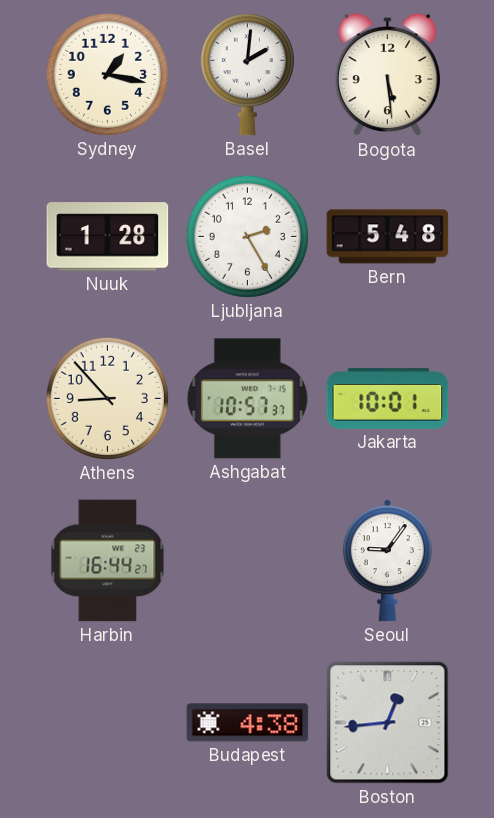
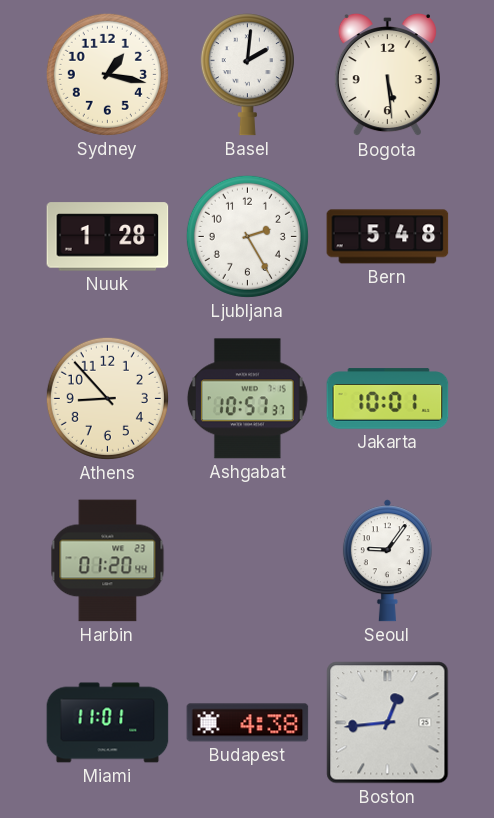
Harbin: 16:44 -> 01:20
Miami: none -> 11:01
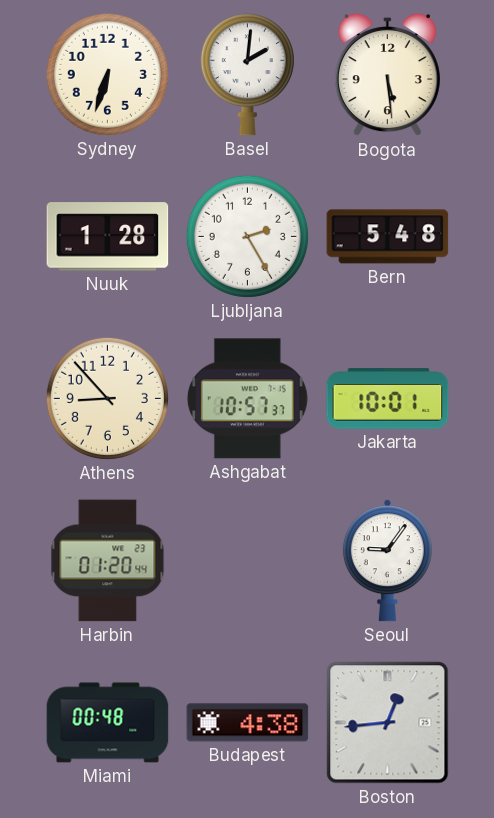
Sydney: 1:17 -> 6:33
Miami: 11:01 -> 00:48
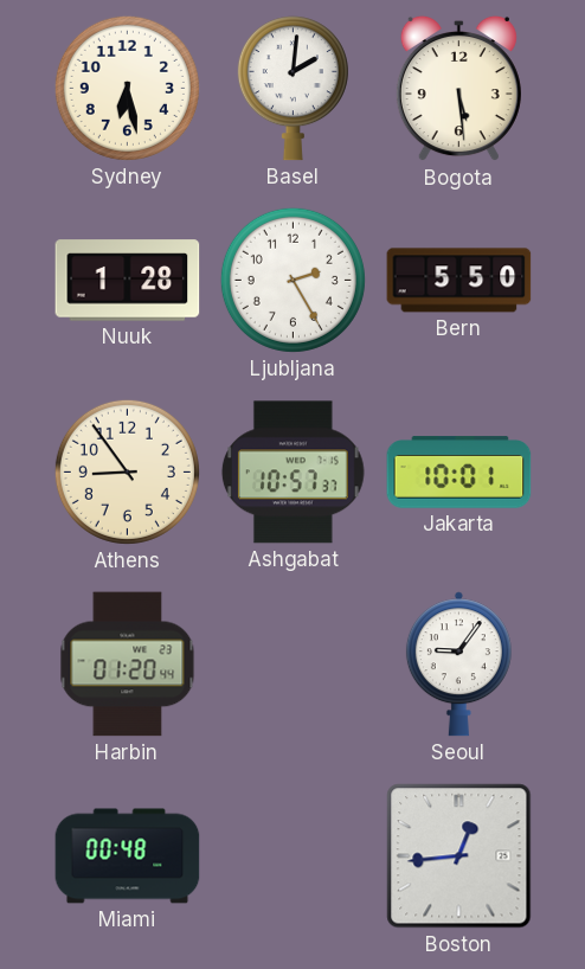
Sydney: 6:33 -> 6:28
Bern: 5:48 -> 5:50
Athens: 8:53 -> 8:54
Budapest: 4:38 -> none
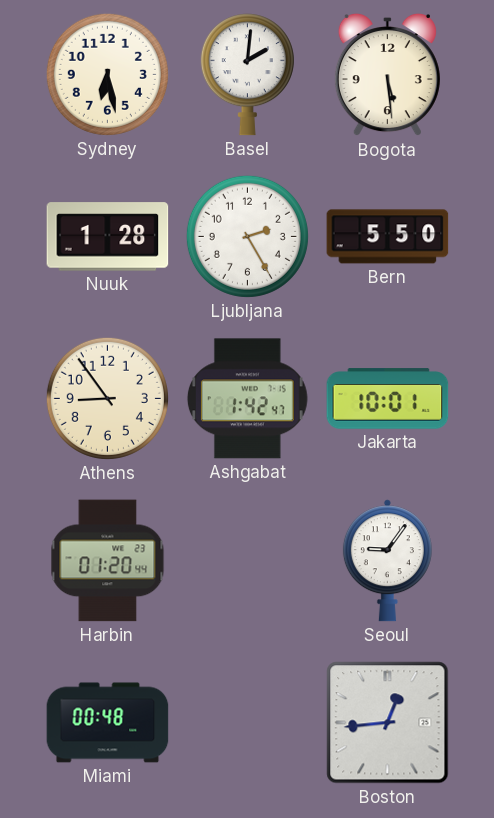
Ashgabat: 10:57 -> 1:42
